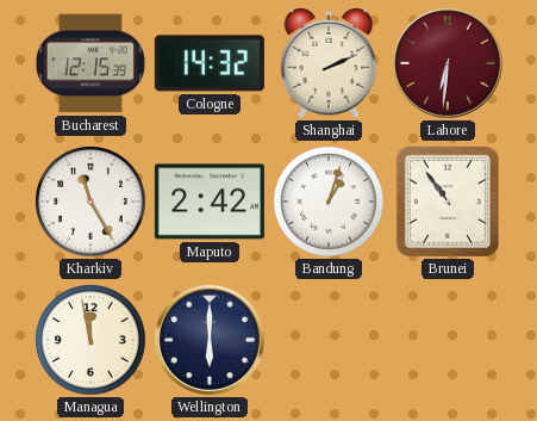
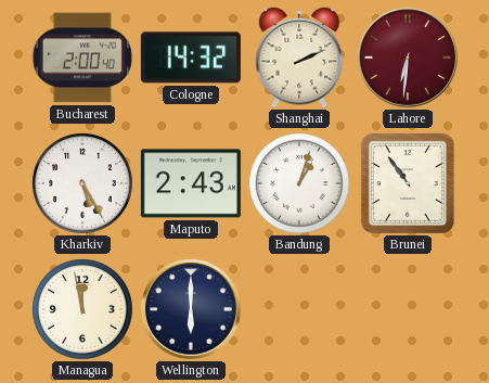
Bucharest: 12:15 -> 2:00
Kharkiv: 11:25 -> 5:25
Maputo: 2:42 -> 2:43
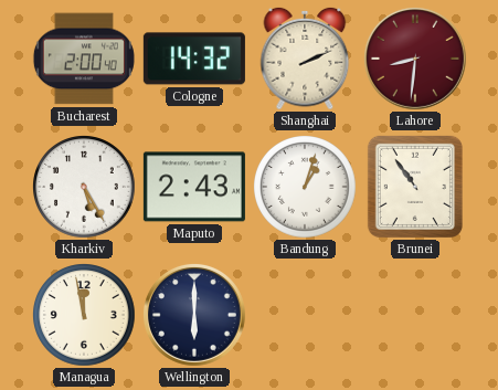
Lahore: 6:31 -> 8:31
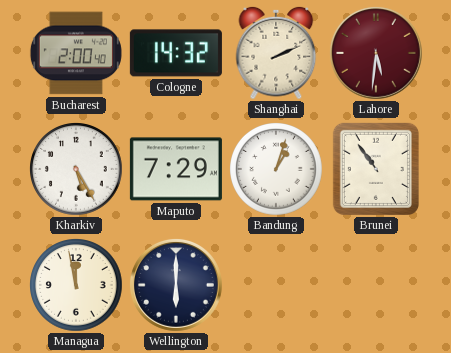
Lahore: 8:31 -> 5:31
Maputo: 2:43 -> 7:29
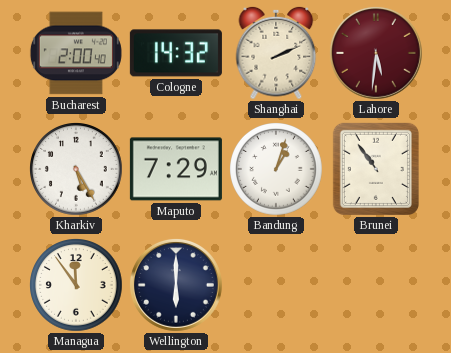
Managua: 11:58 -> 11:54
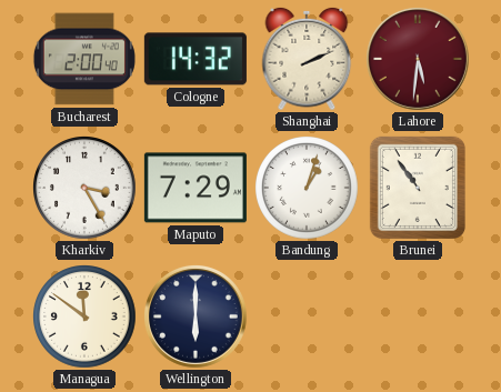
Kharkiv: 5:25 -> 3:25
Managua: 11:54 -> 11:51
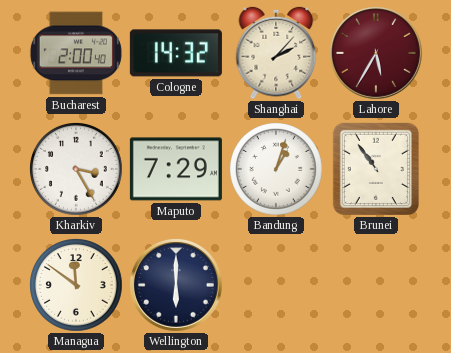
Shanghai: 2:11 -> 2:07
Lahore: 5:31 -> 5:35
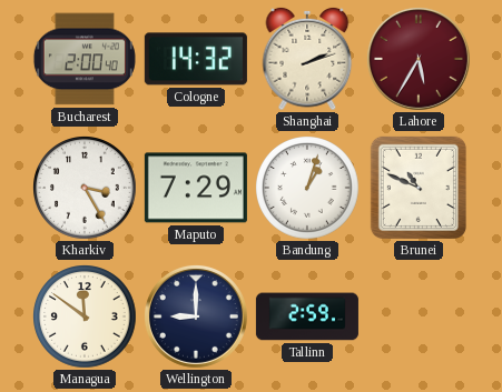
Shanghai: 2:07 -> 2:12
Brunei: 10:54 -> 10:49
Wellington: 6:00 -> 9:00
Tallinn: none -> 2:59
